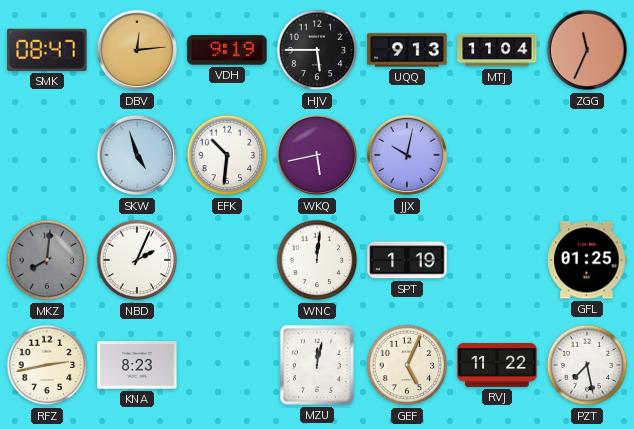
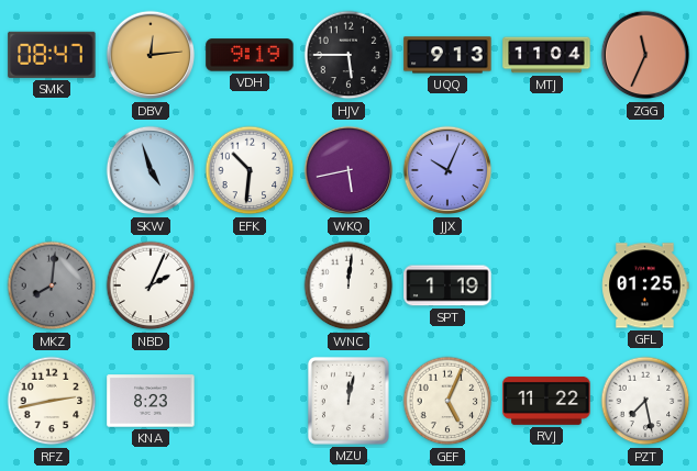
JJX: 10:02 -> 10:04
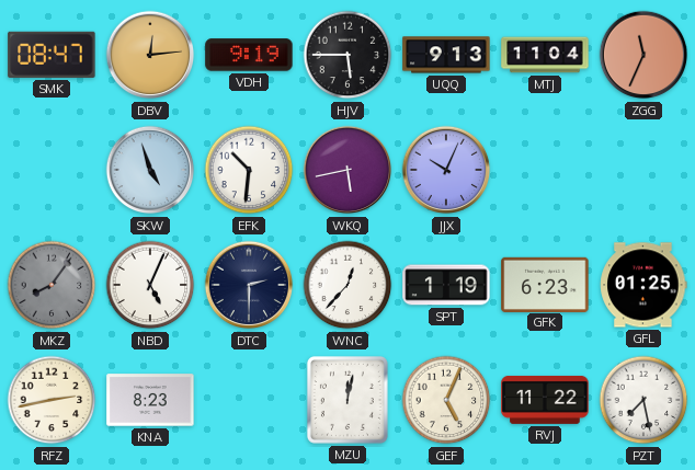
MKZ: 8:01 -> 8:06
NBD: 2:04 -> 5:04
DTC: none -> 2:30
WNC: 12:01 -> 12:37
GFK: none -> 6:23
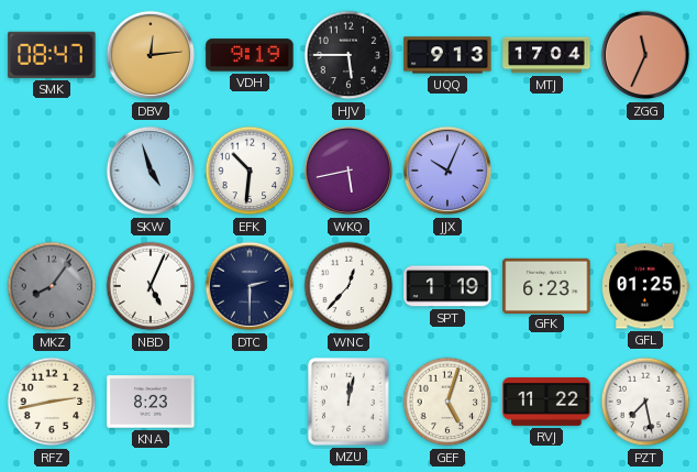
MTJ: 11:04 -> 17:04
GEF: 5:04 -> 5:03
